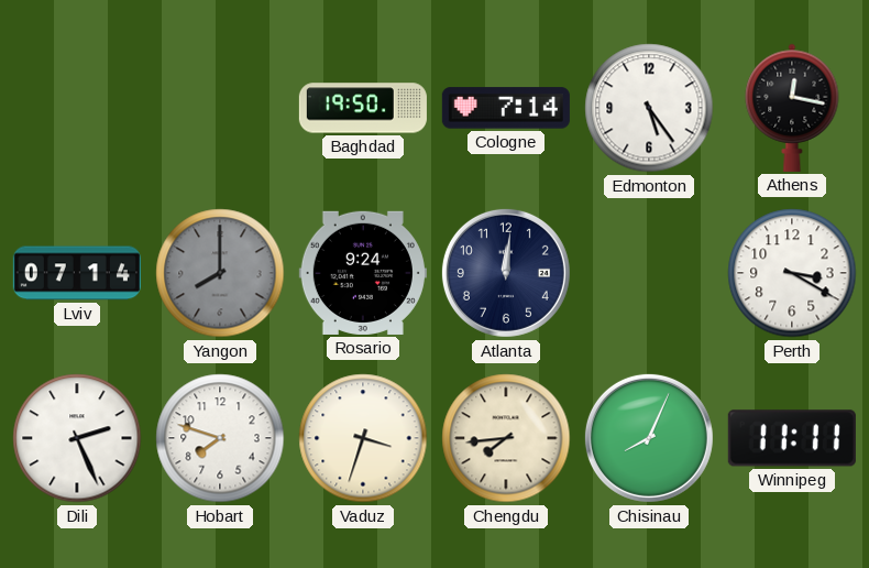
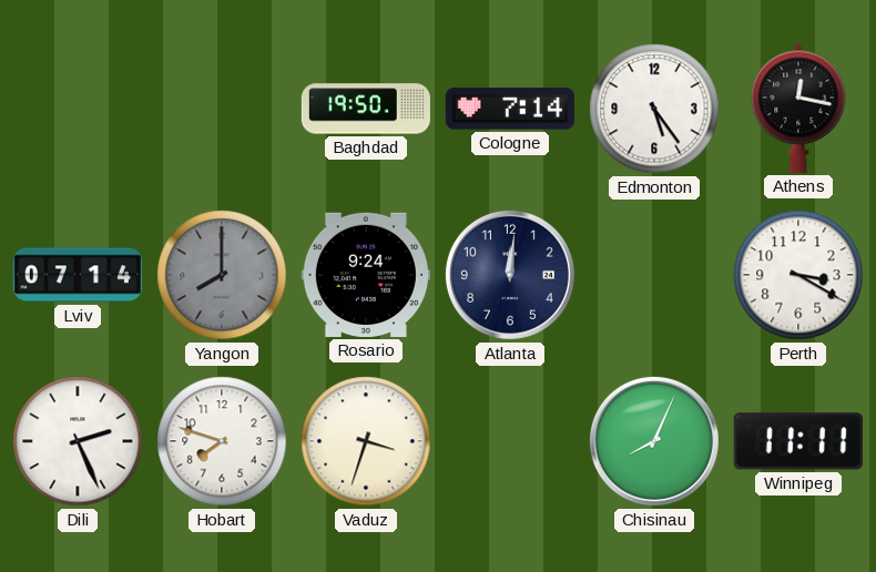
Chengdu: 7:44 -> none
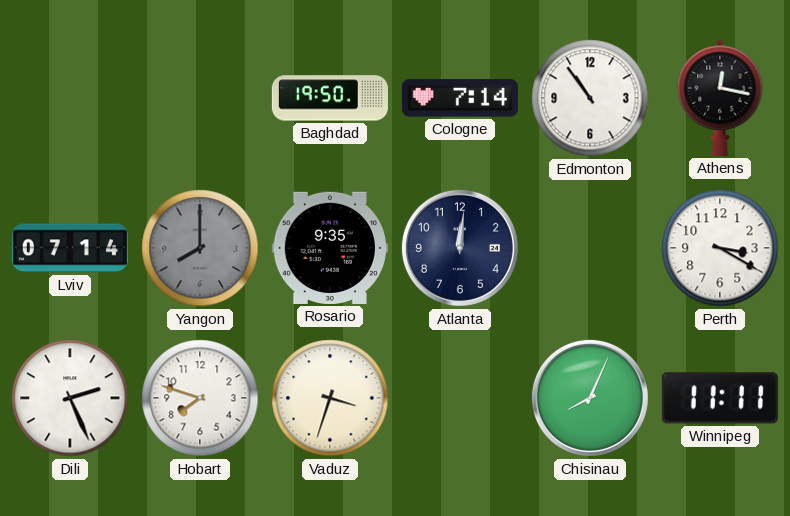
Edmonton: 5:24 -> 10:54
Rosario: 9:24 -> 9:35
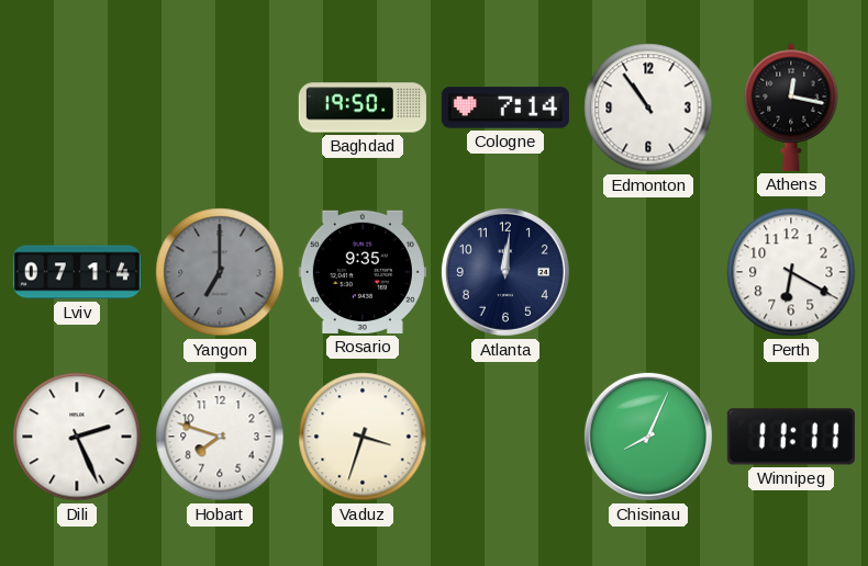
Yangon: 8:00 -> 7:00
Perth: 3:20 -> 6:20
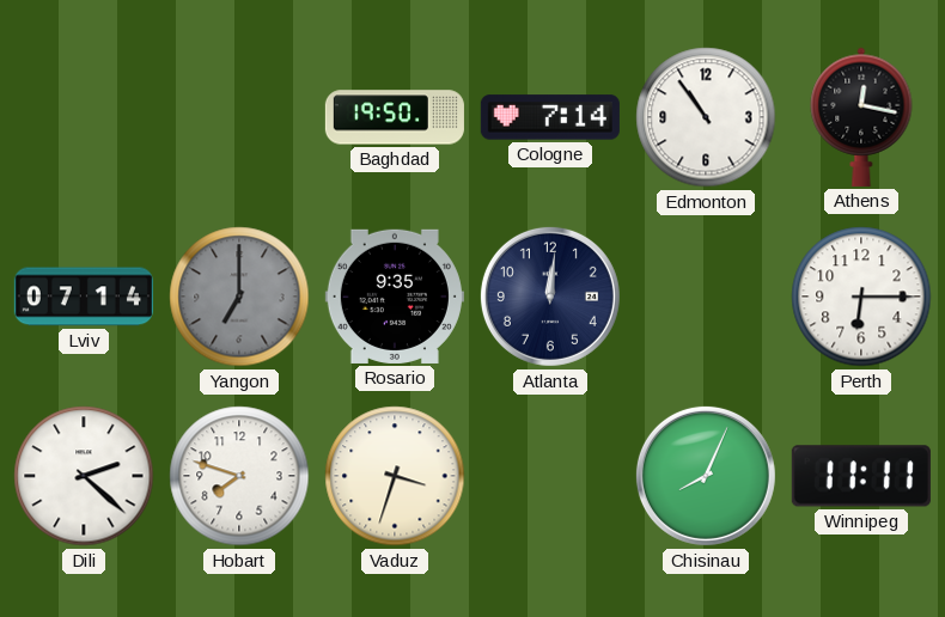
Perth: 6:20 -> 6:15
Dili: 2:26 -> 2:22
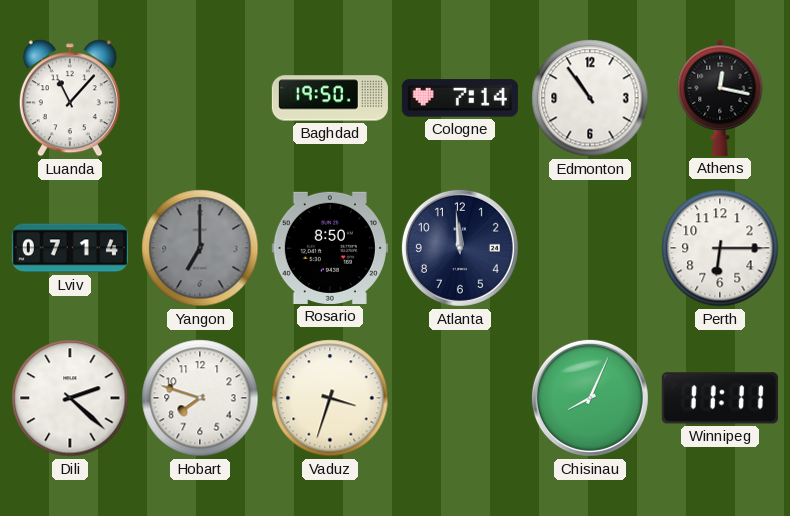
Luanda: none -> 11:07
Rosario: 9:35 -> 8:50
Atlanta: 12:01 -> 11:59
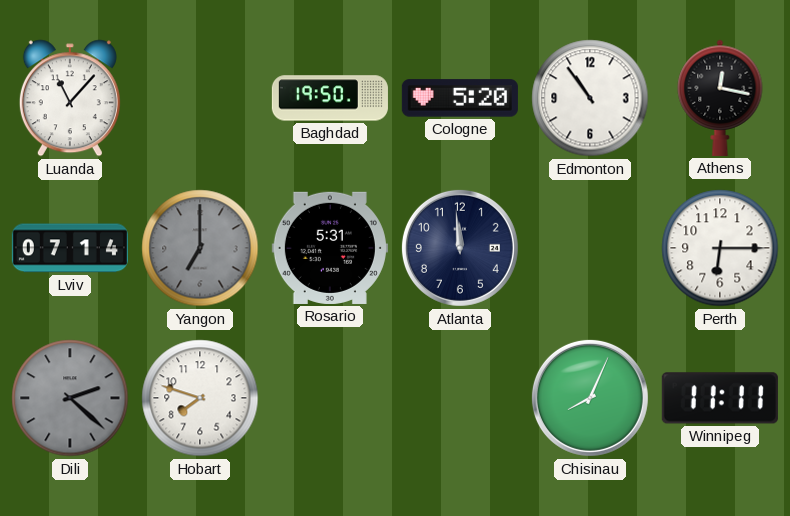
Cologne: 7:14 -> 5:20
Rosario: 8:50 -> 5:31
Dili dial: white -> grey
Vaduz: 3:33 -> none
